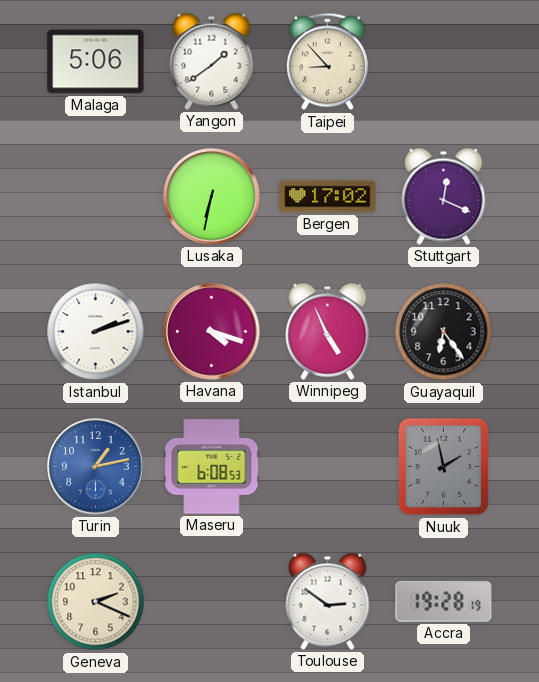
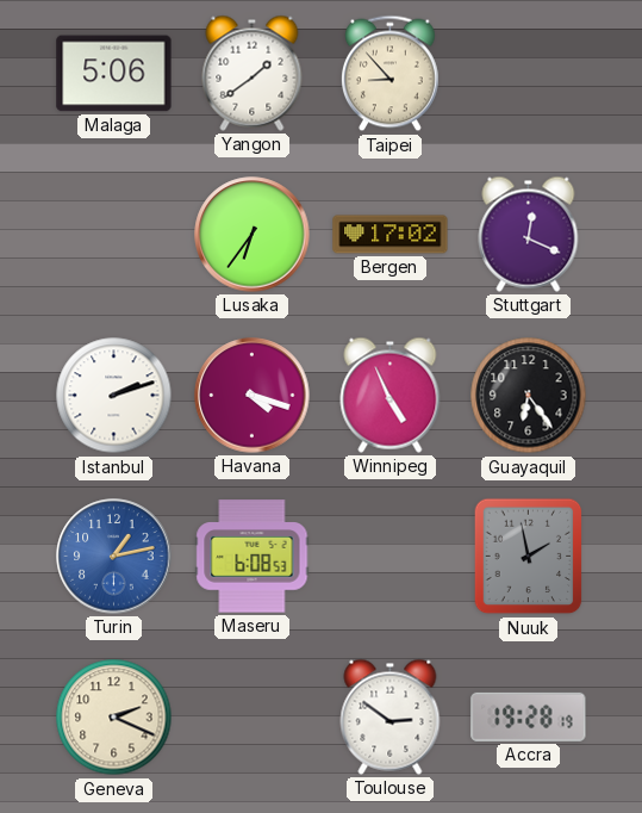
Lusaka: 6:32 -> 6:36
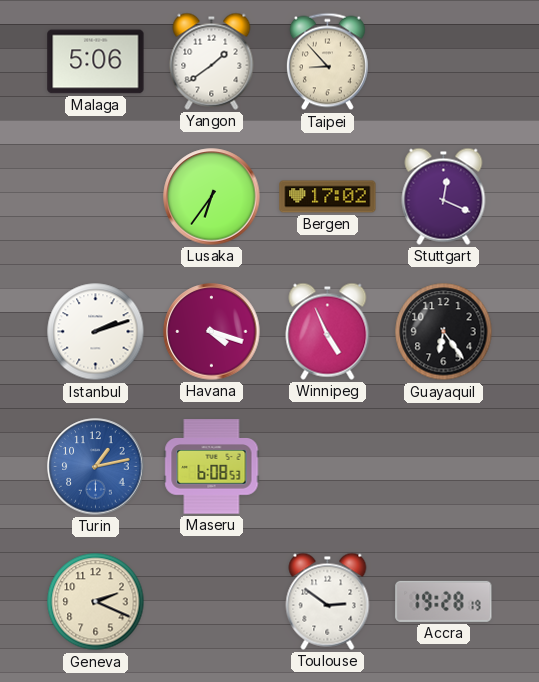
Nuuk: 1:58 -> none
